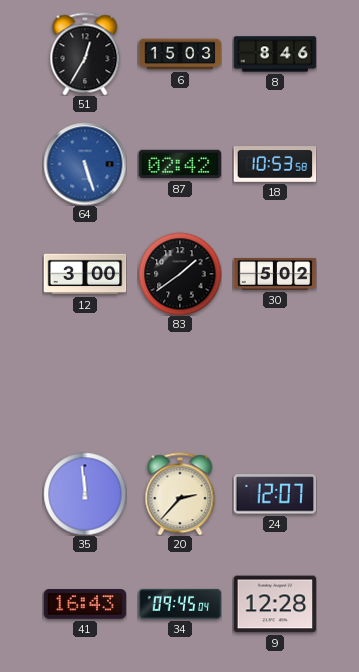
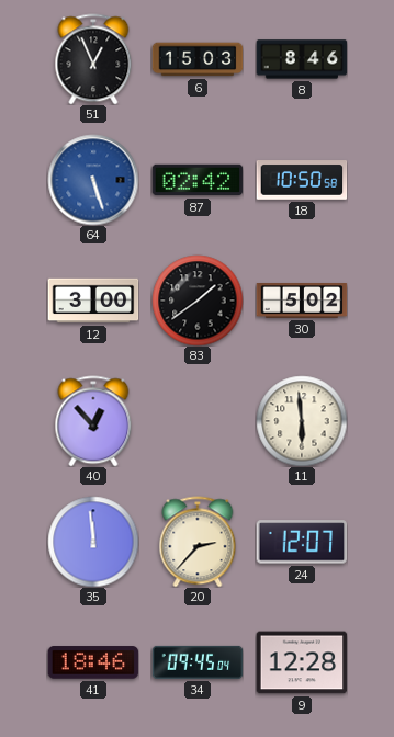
51: 12:35 -> 12:56
18: 10:53 -> 10:50
40: none -> 12:53
11: none -> 5:59
41: 16:43 -> 18:46
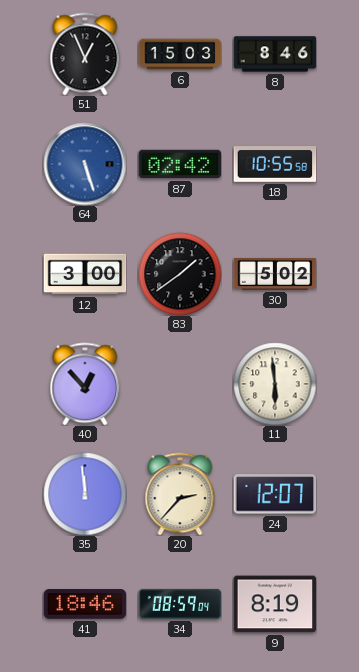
18: 10:50 -> 10:55
34: 09:45 -> 08:59
9: 12:28 -> 8:19
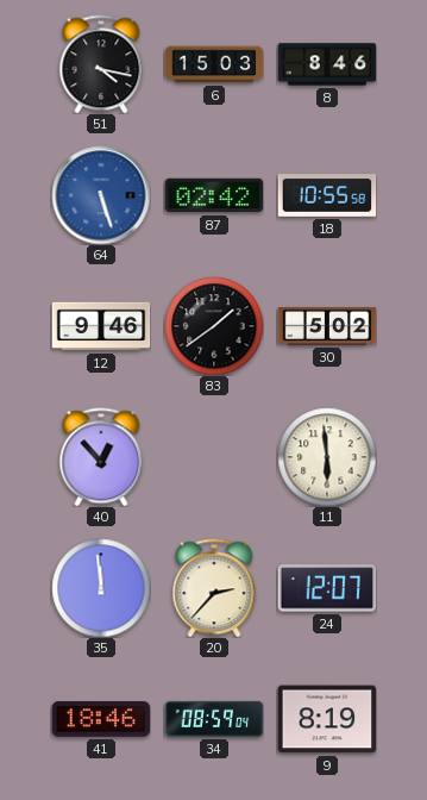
51: 12:56 -> 4:17
12: 3:00 -> 9:46
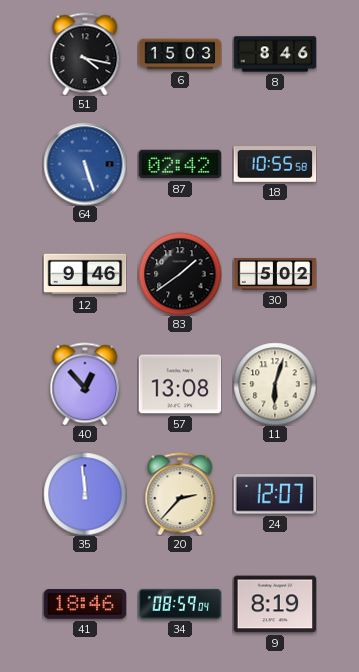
57: none -> 13:08
11: 5:59 -> 6:03
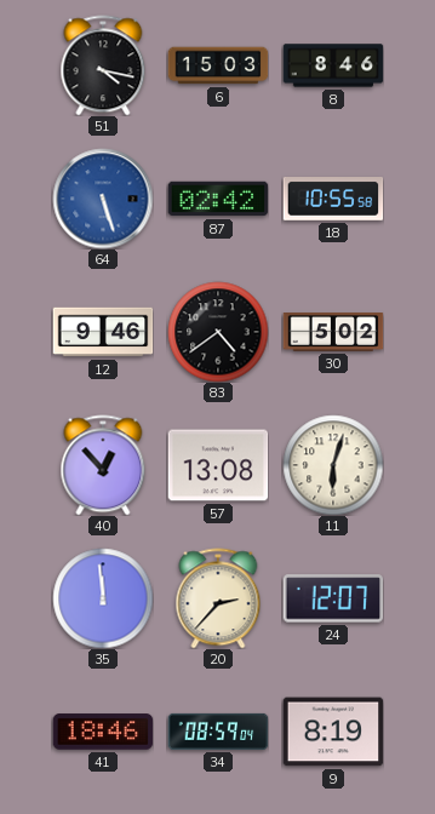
83: 1:39 -> 4:39
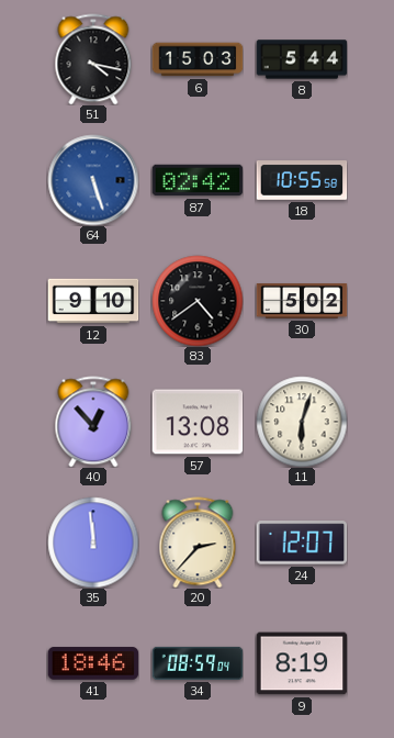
8: 8:46 -> 5:44
12: 9:46 -> 9:10
